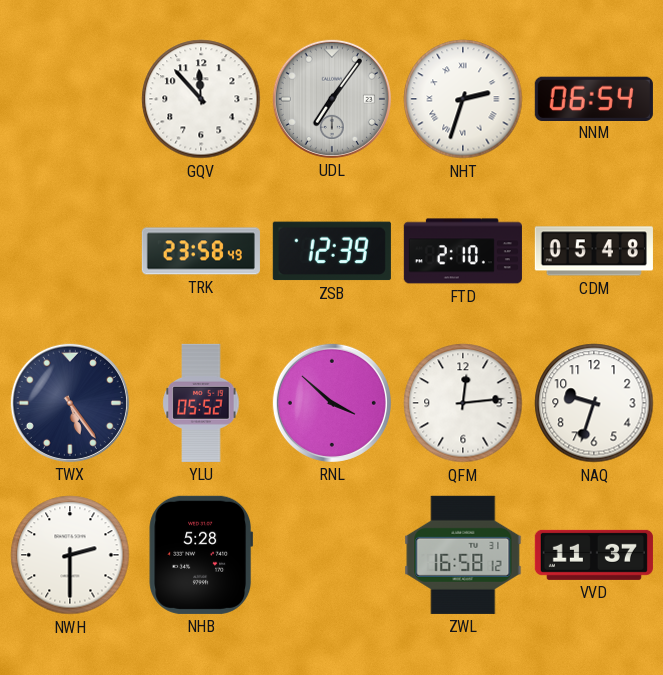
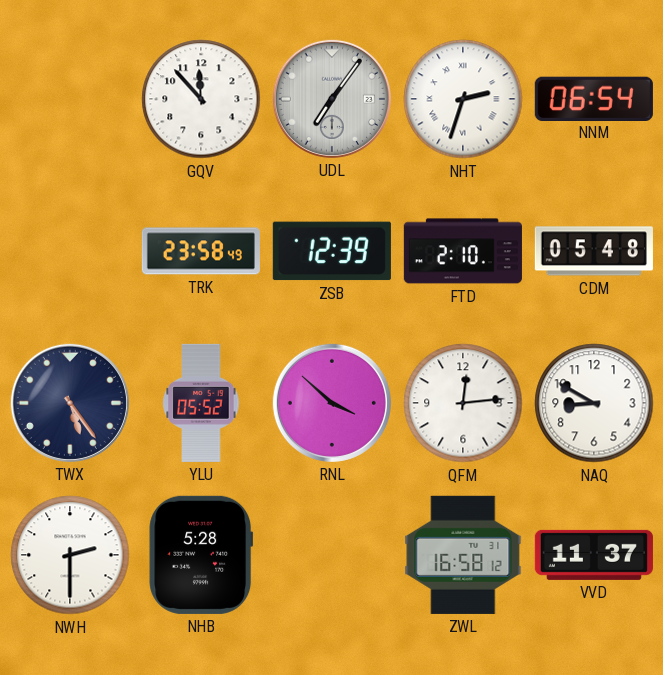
NAQ: 9:33 -> 8:50
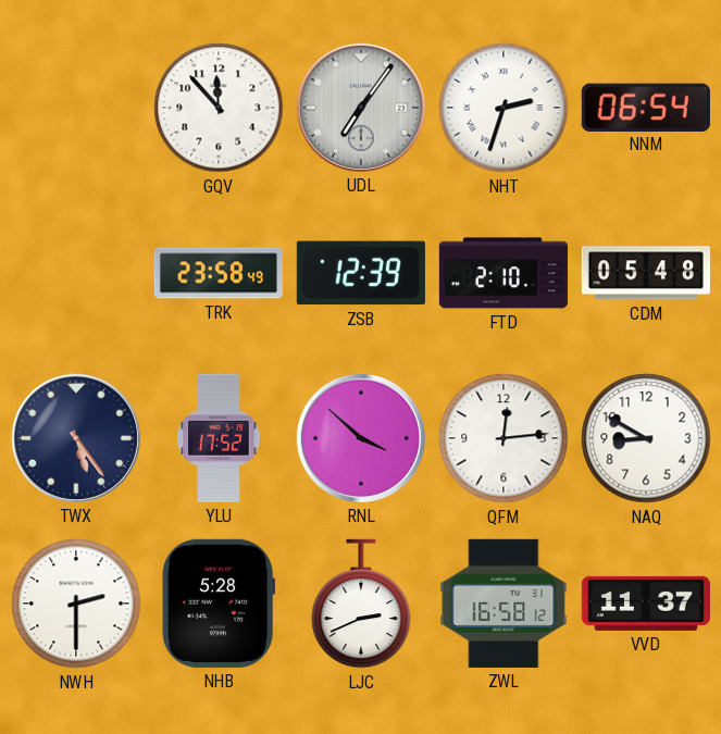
YLU: 05:52 -> 17:52
LJC: none -> 2:41
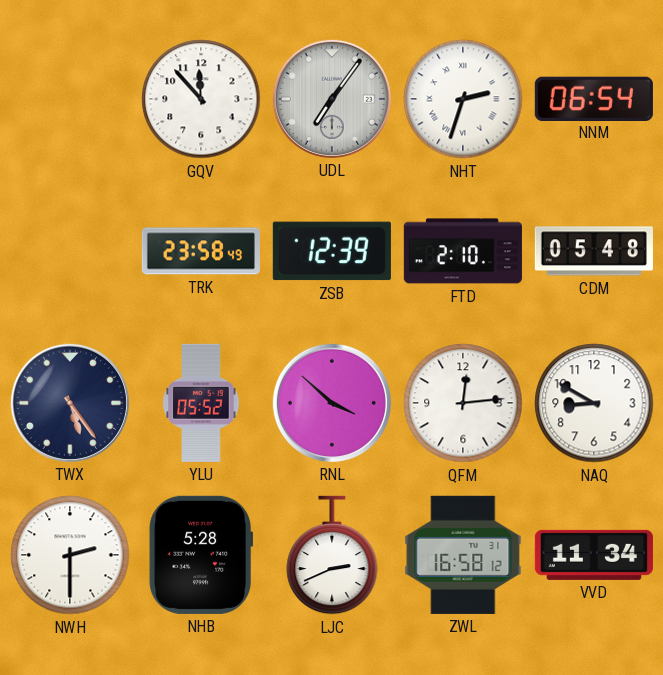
YLU: 17:52 -> 05:52
VVD: 11:37 -> 11:34
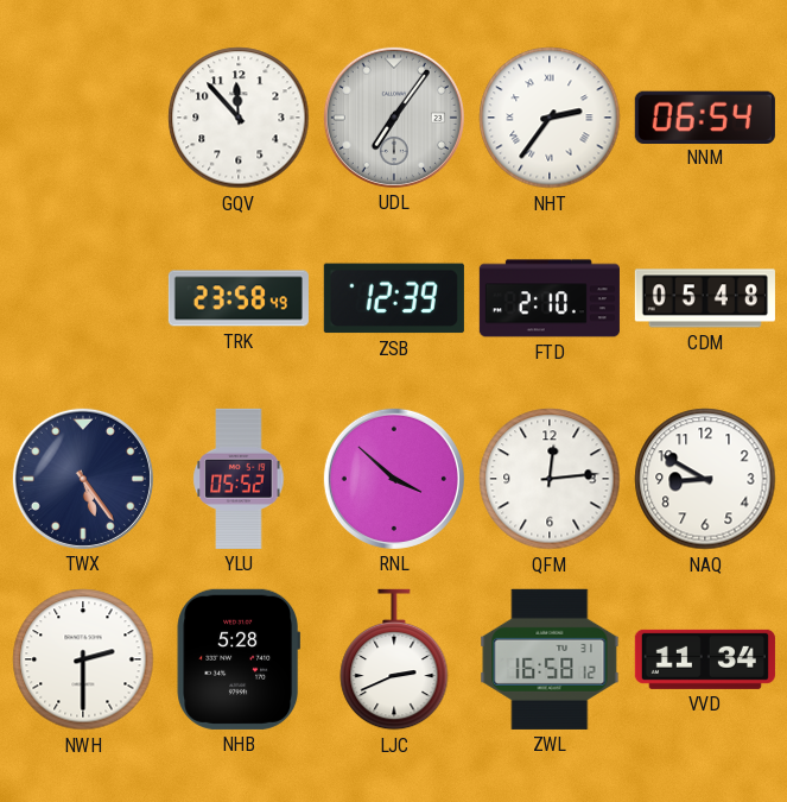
NHT: 2:33 -> 2:36
